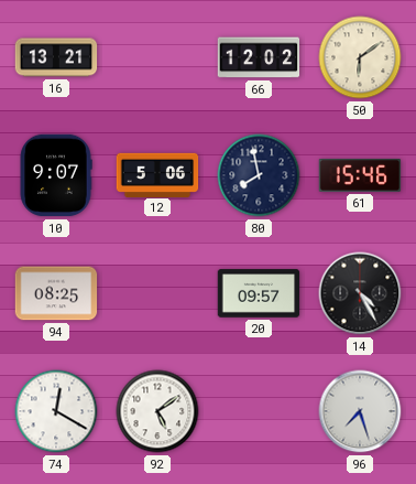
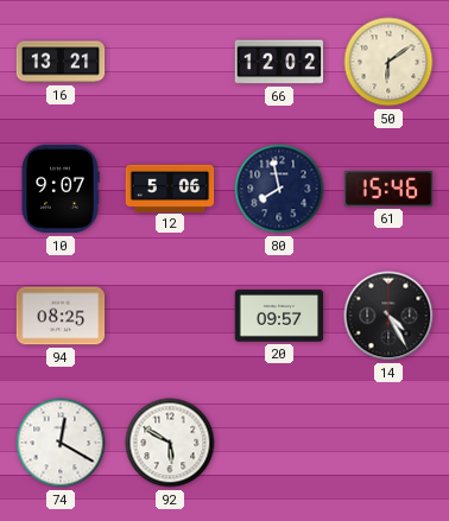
92: 5:09 -> 5:50
96: 7:27 -> none
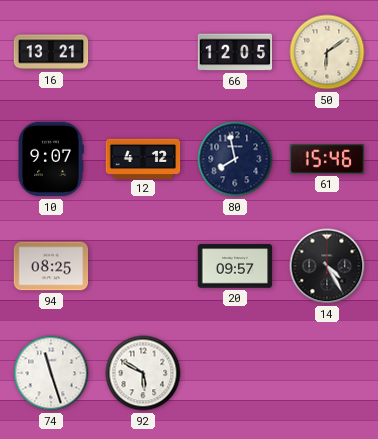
66: 12:02 -> 12:05
12: 5:06 -> 4:12
74: 12:20 -> 11:27
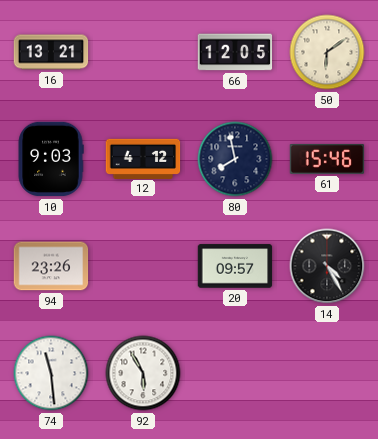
10: 9:07 -> 9:03
94: 08:25 -> 23:26
74: 11:27 -> 11:29
92: 5:50 -> 5:55
